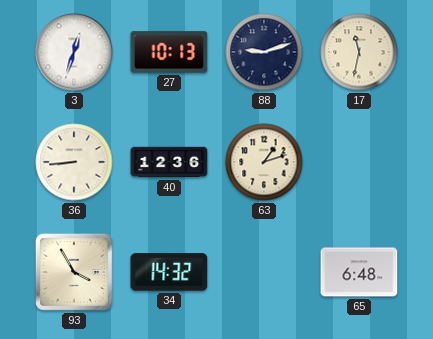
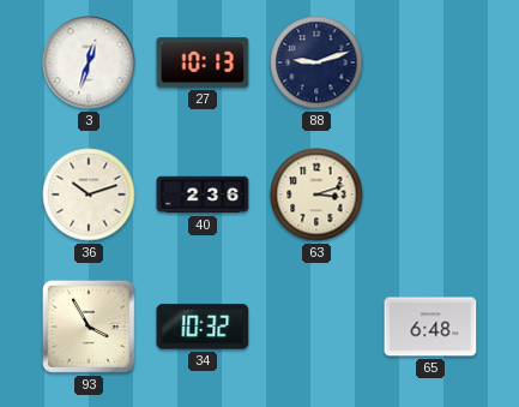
17: 11:32 -> none
36: 8:44 -> 10:12
40: 12:36 -> 2:36
63: 1:12 -> 3:12
34: 14:32 -> 10:32
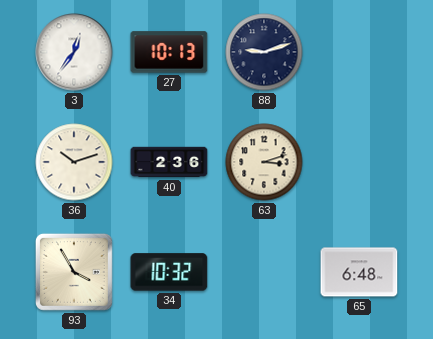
3: 12:33 -> 12:36
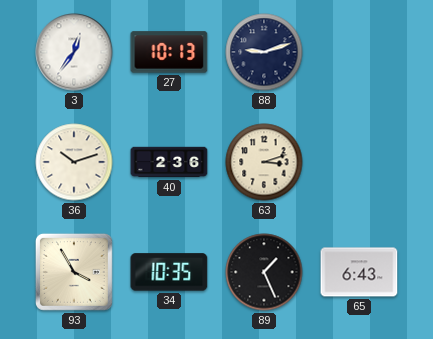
34: 10:32 -> 10:35
89: none -> 1:26
65: 6:48 -> 6:43
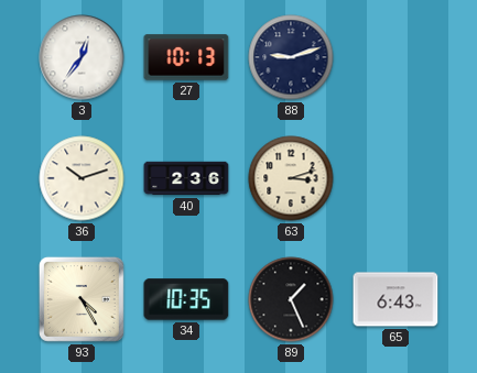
93: 3:55 -> 4:25
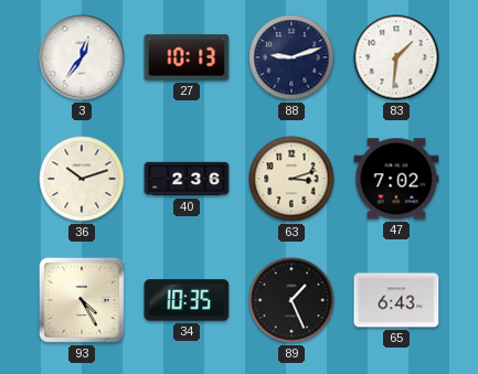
83: none -> 1:31
47: none -> 7:02
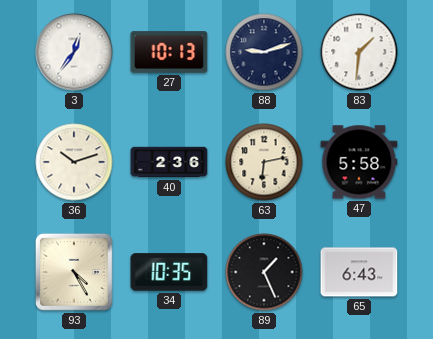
63: 3:12 -> 6:13
47: 7:02 -> 5:58
